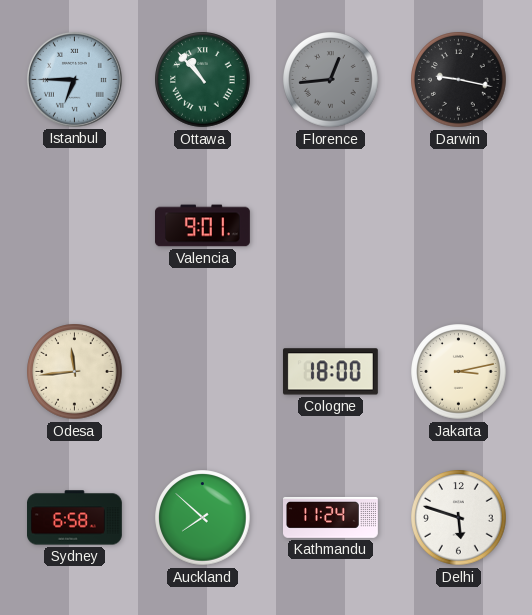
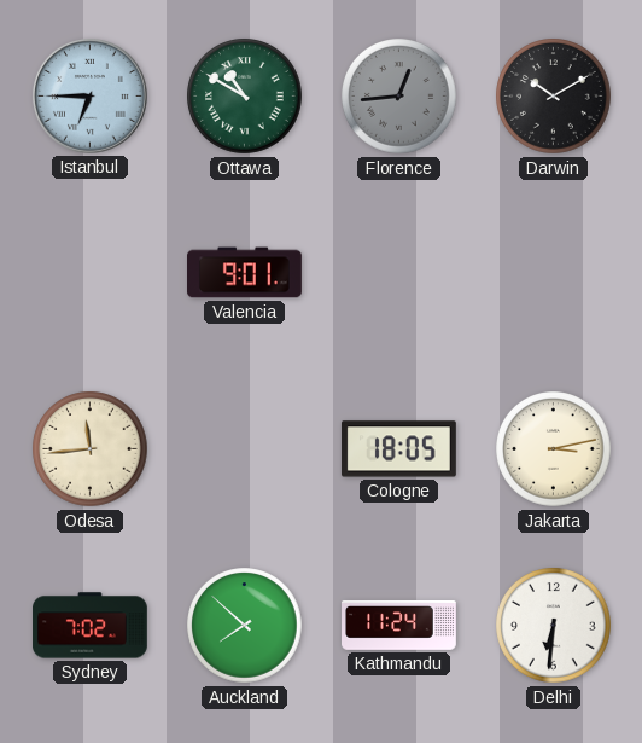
Ottawa: 10:53 -> 10:50
Darwin: 9:17 -> 10:10
Cologne: 18:00 -> 18:05
Sydney: 6:58 -> 7:02
Delhi: 5:48 -> 6:31
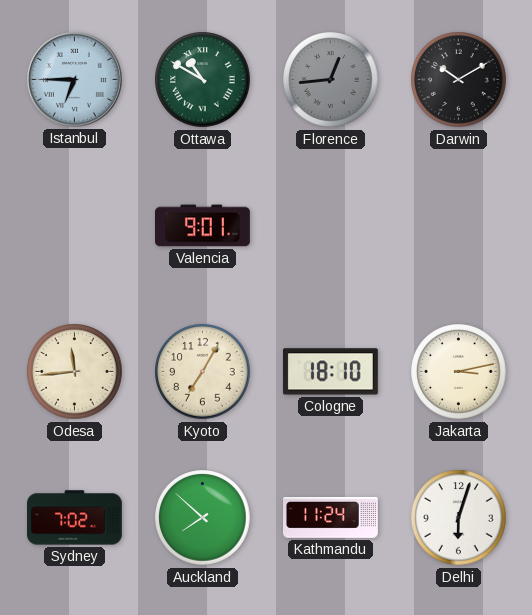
Kyoto: none -> 7:05
Cologne: 18:05 -> 18:10
Delhi: 6:31 -> 6:03
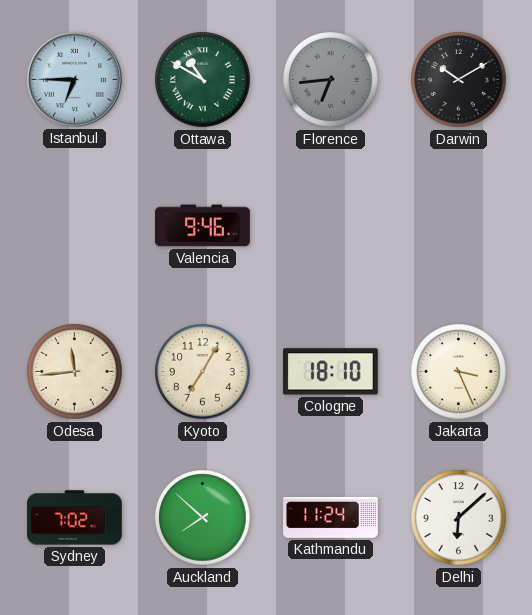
Florence: 12:44 -> 6:44
Valencia: 9:01 -> 9:46
Jakarta: 3:13 -> 3:26
Delhi: 6:03 -> 6:08
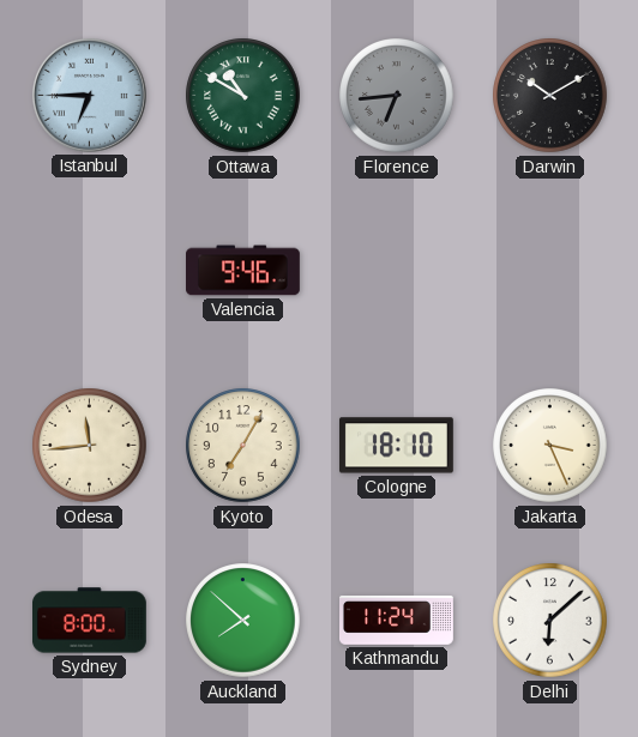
Sydney: 7:02 -> 8:00
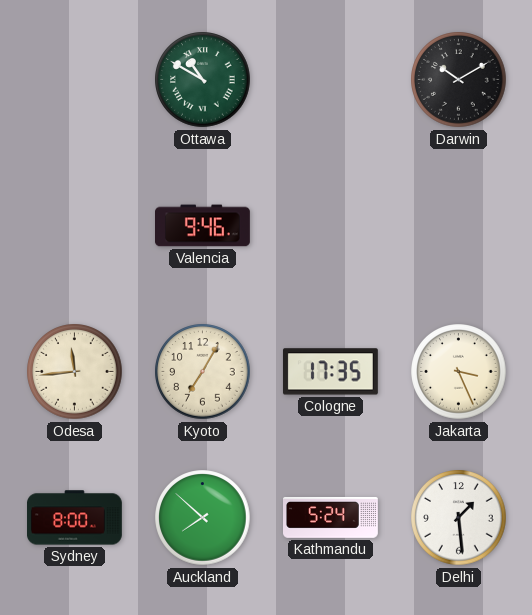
Istanbul: 6:45 -> none
Florence: 6:44 -> none
Cologne: 18:10 -> 17:35
Kathmandu: 11:24 -> 5:24
Delhi: 6:08 -> 1:29
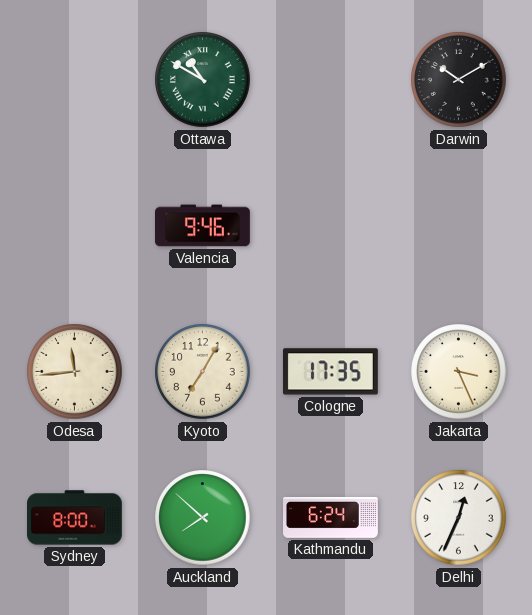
Kathmandu: 5:24 -> 6:24
Delhi: 1:29 -> 12:34
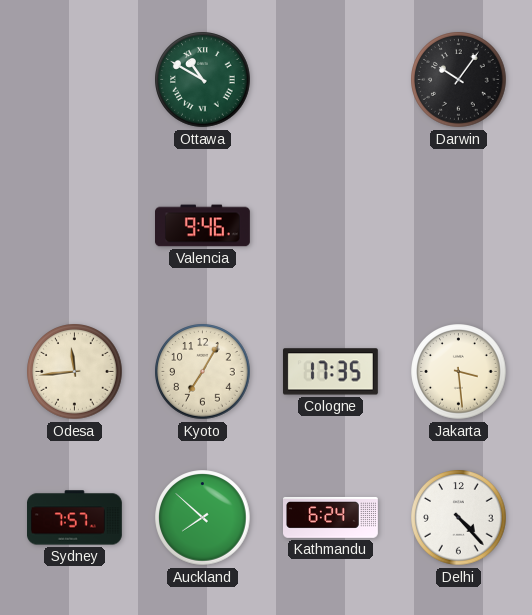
Darwin: 10:10 -> 10:06
Jakarta: 3:26 -> 3:29
Sydney: 8:00 -> 7:57
Delhi: 12:34 -> 4:23
